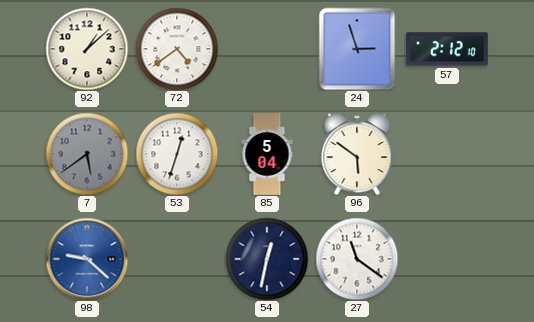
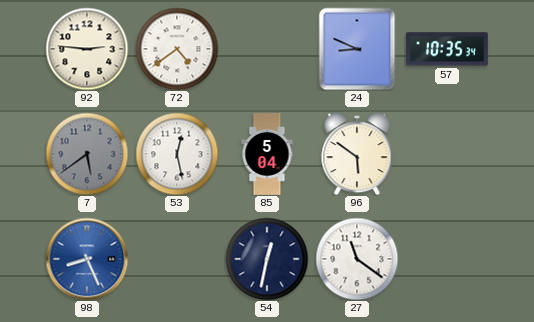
92: 1:08 -> 2:46
24: 2:57 -> 8:49
57: 2:12 -> 10:35
53: 12:33 -> 12:28
98: 9:22 -> 8:26
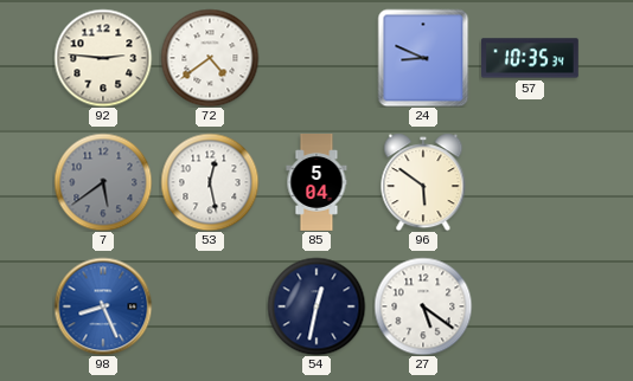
27: 11:21 -> 5:21
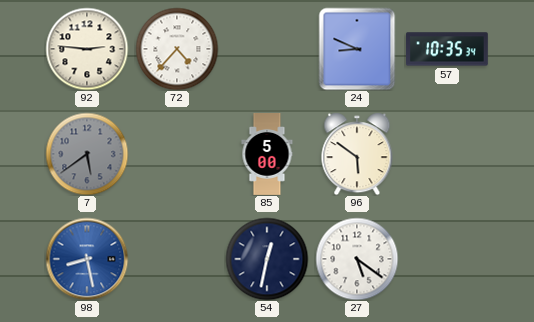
72: 4:39 -> 4:37
53: 12:28 -> none
85: 5:04 -> 5:00
98: 8:26 -> 8:28
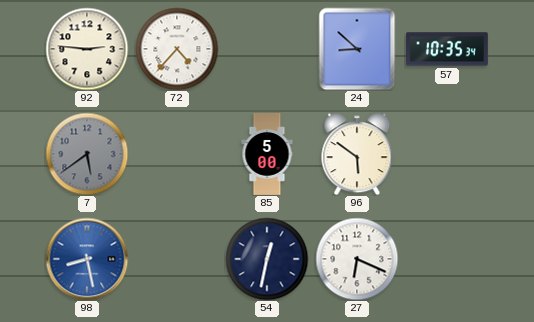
24: 8:49 -> 8:52
27: 5:21 -> 6:19
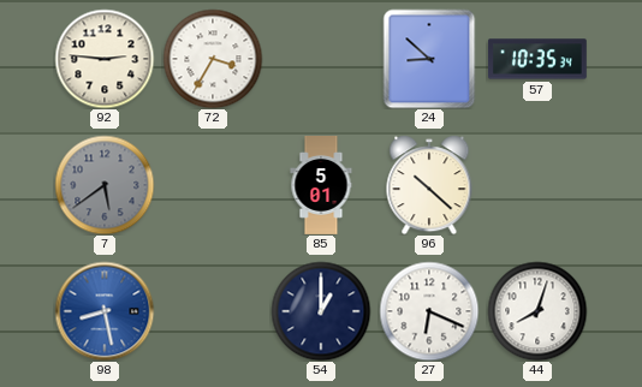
72: 4:37 -> 3:35
85: 5:00 -> 5:01
96: 5:51 -> 10:22
54: 12:32 -> 1:00
44: none -> 8:03
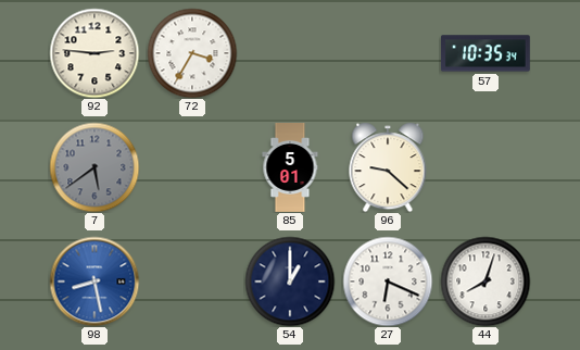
24: 8:52 -> none
96: 10:22 -> 9:22
